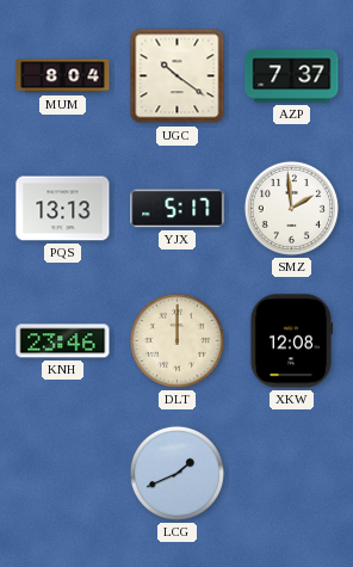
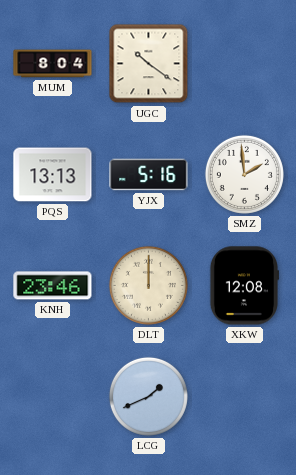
AZP: 7:37 -> none
YJX: 5:17 -> 5:16
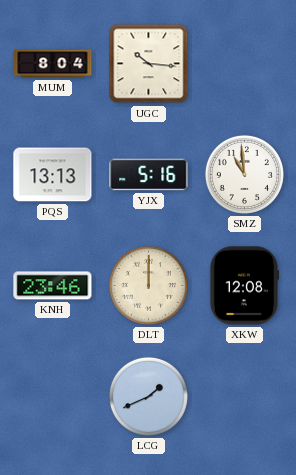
UGC: 10:21 -> 10:16
SMZ: 1:59 -> 10:59
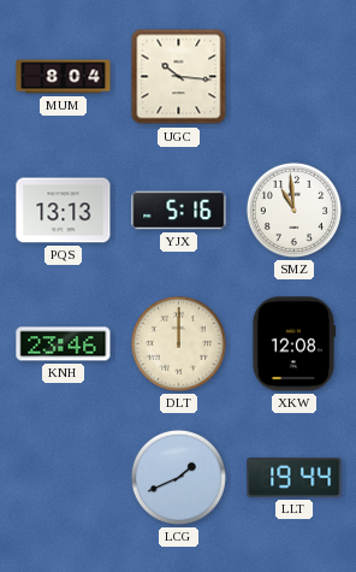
LLT: none -> 19:44
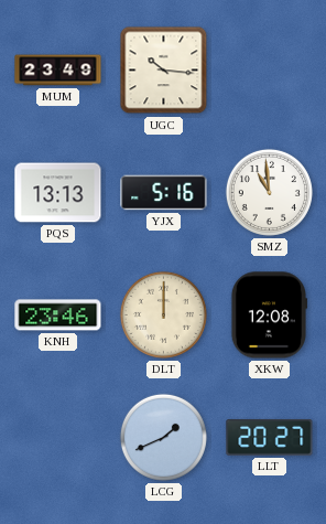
MUM: 8:04 -> 23:49
LLT: 19:44 -> 20:27
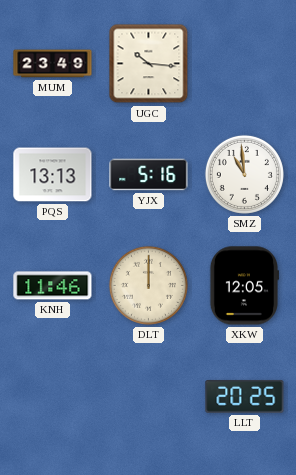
KNH: 23:46 -> 11:46
XKW: 12:08 -> 12:05
LCG: 1:41 -> none
LLT: 20:27 -> 20:25
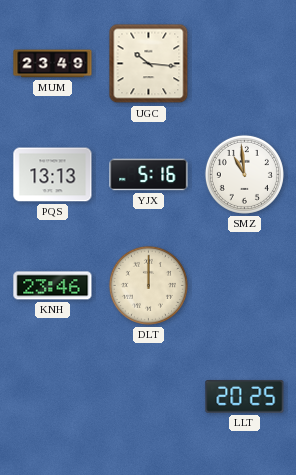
KNH: 11:46 -> 23:46
XKW: 12:05 -> none
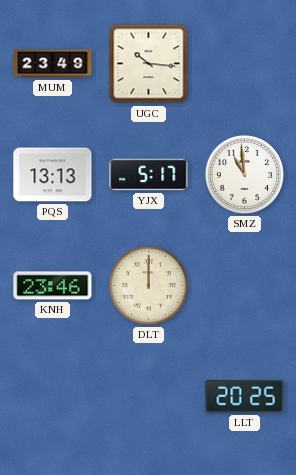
YJX: 5:16 -> 5:17
